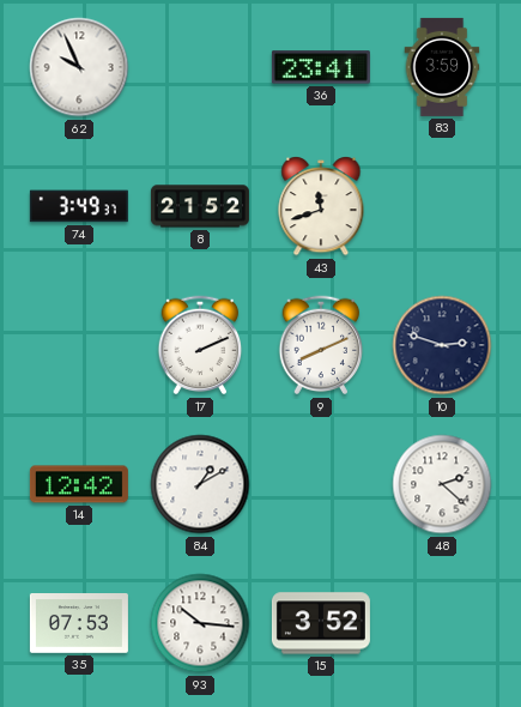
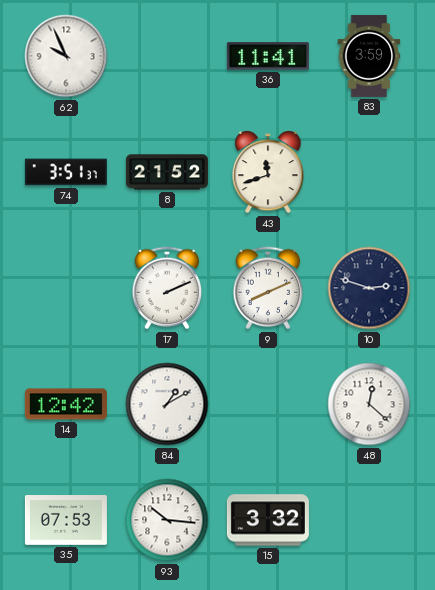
36: 23:41 -> 11:41
74: 3:49 -> 3:51
48: 2:22 -> 12:22
15: 3:52 -> 3:32
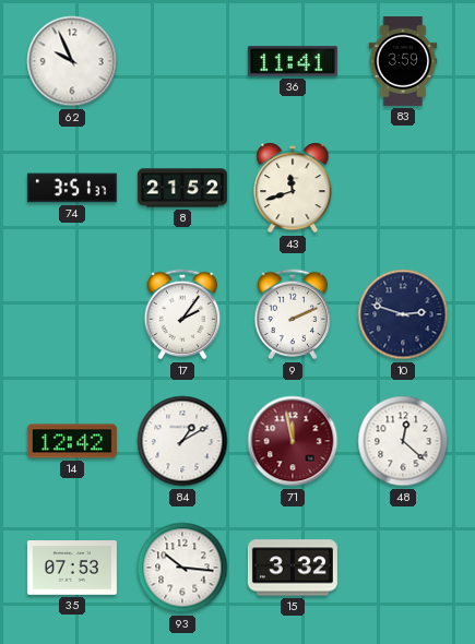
17: 2:11 -> 2:06
9: 8:11 -> 2:11
71: none -> 11:58
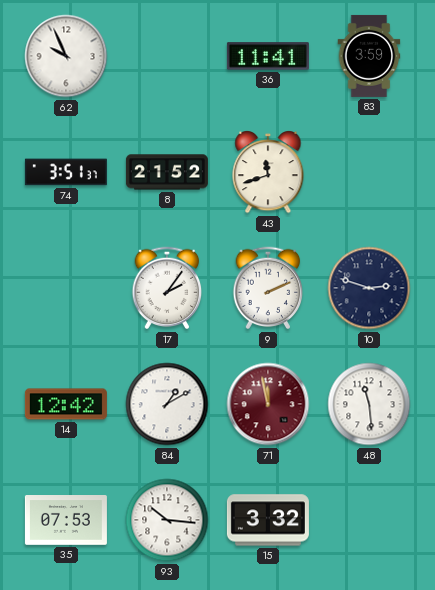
48: 12:22 -> 11:29
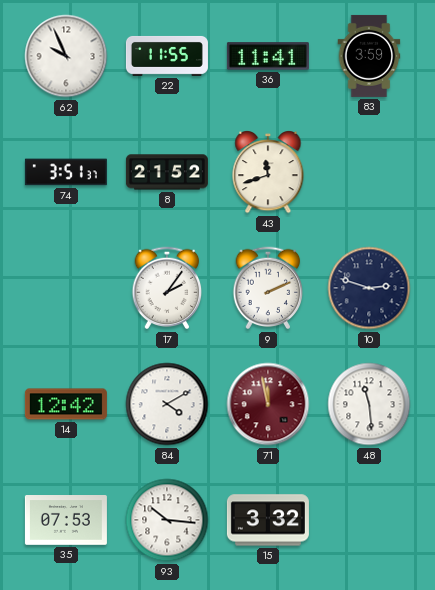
22: none -> 11:55
84: 1:10 -> 4:10
